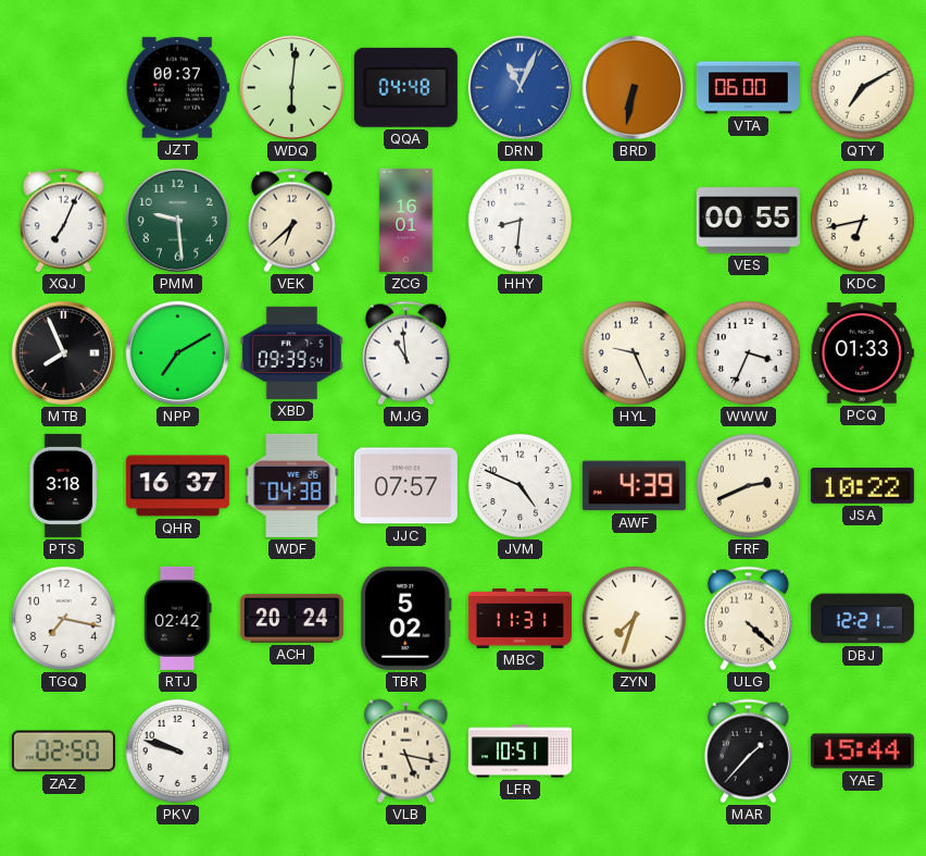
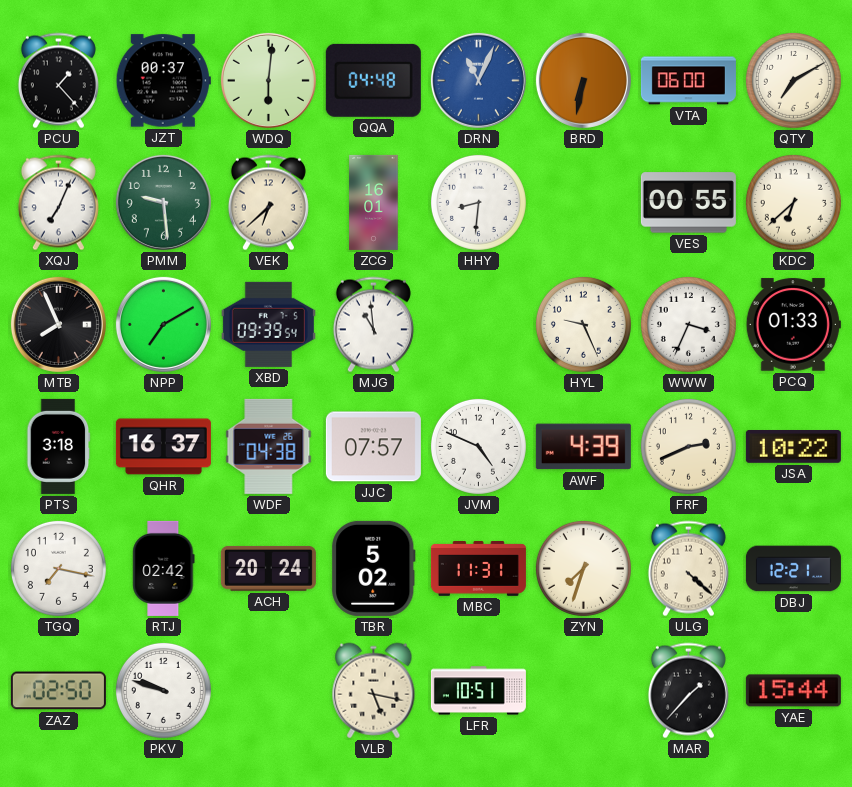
PCU: none -> 1:23
KDC: 6:43 -> 6:38
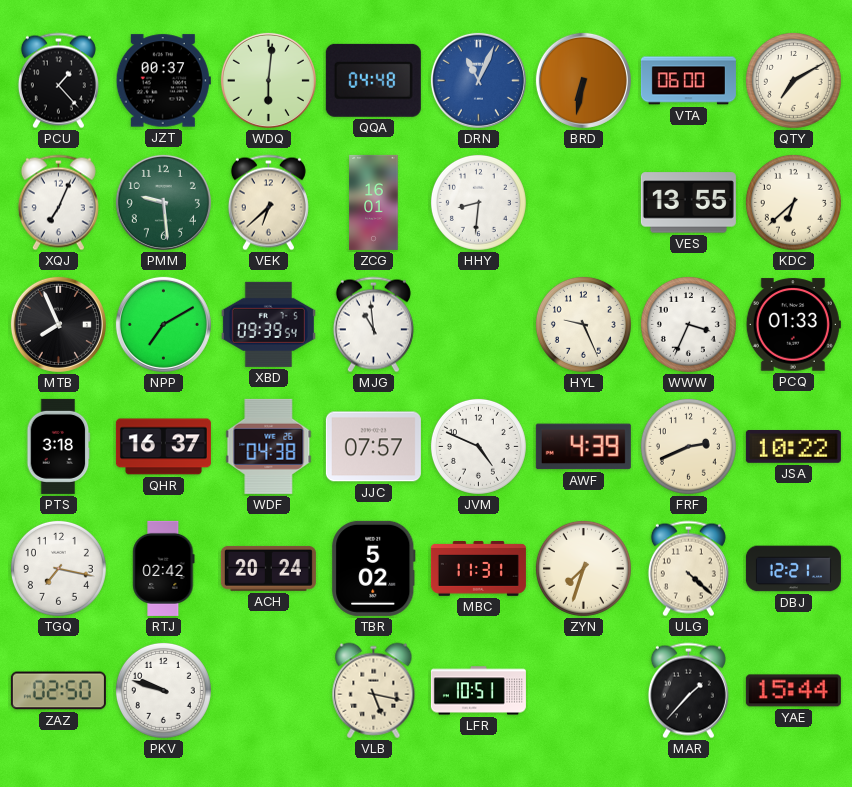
VES: 00:55 -> 13:55
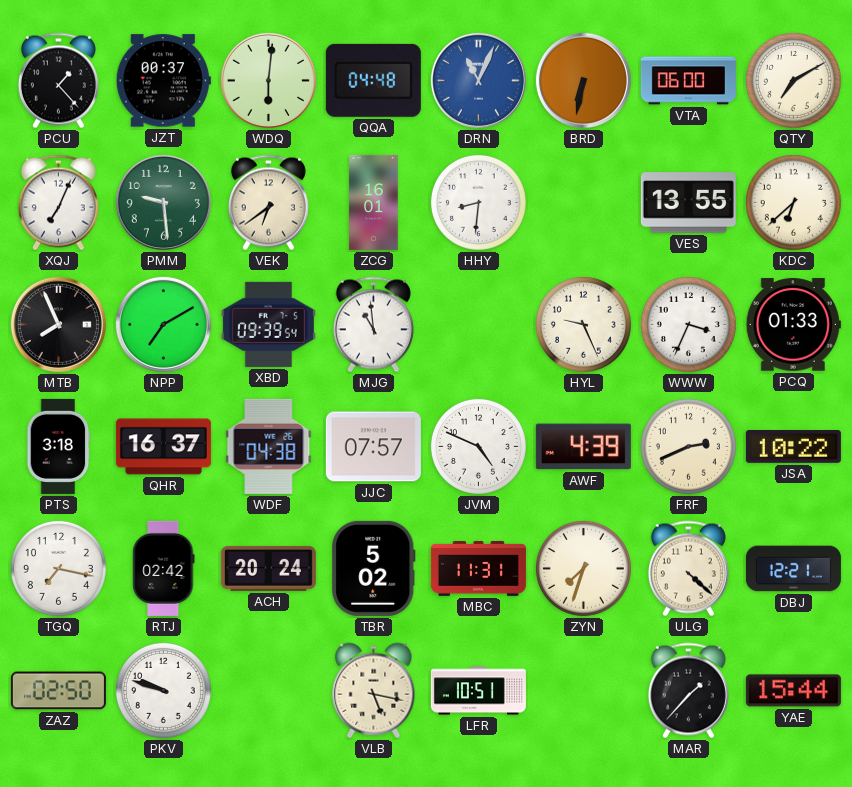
VEK: 6:38 -> 6:39
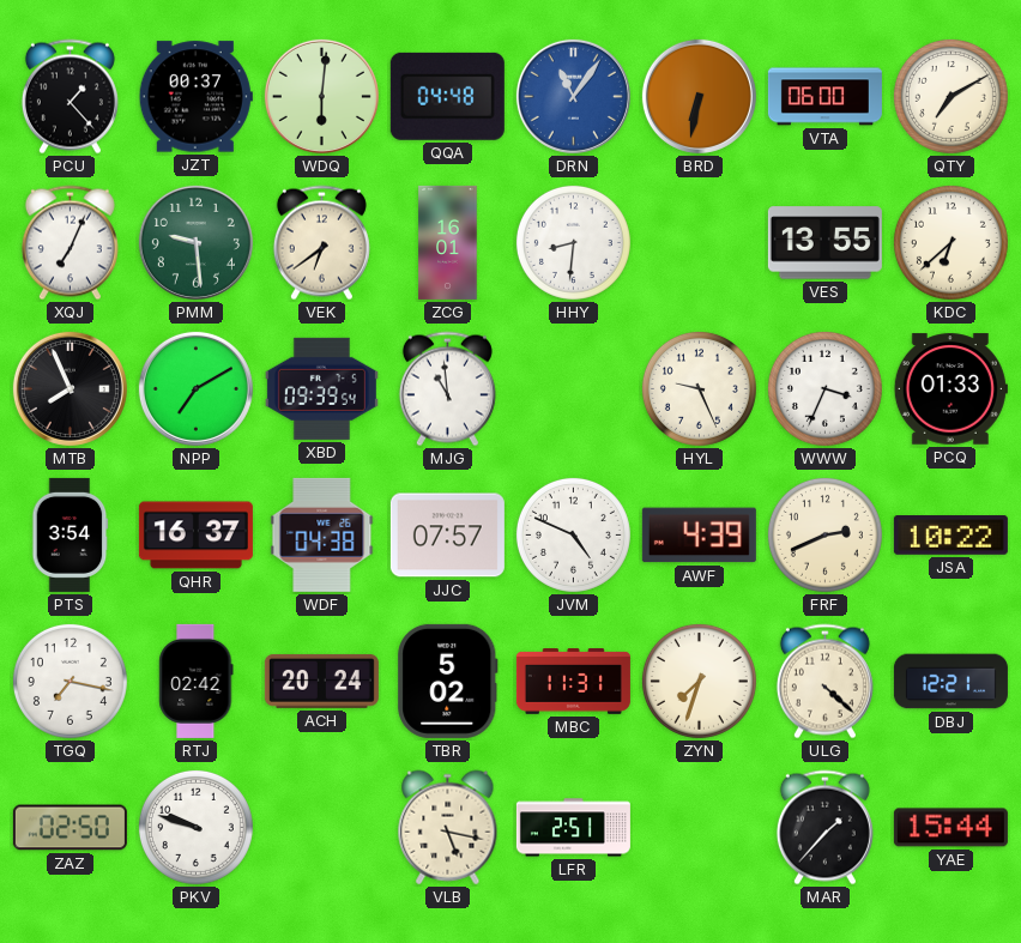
DRN: 11:04 -> 11:06
PTS: 3:18 -> 3:54
LFR: 10:51 -> 2:51
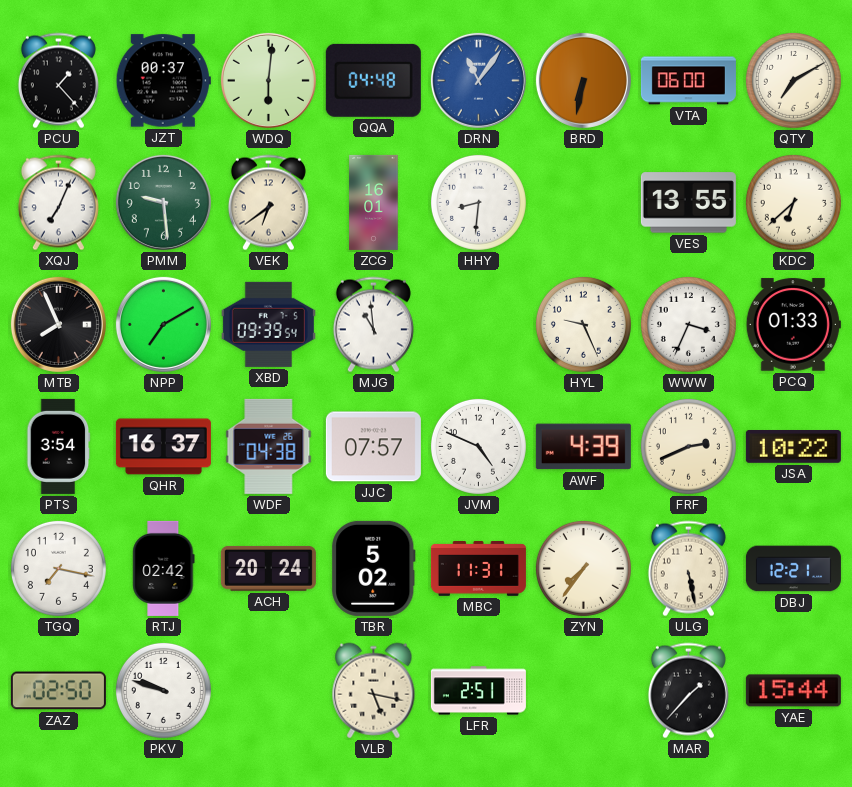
ZYN: 7:33 -> 7:36
ULG: 4:22 -> 5:28
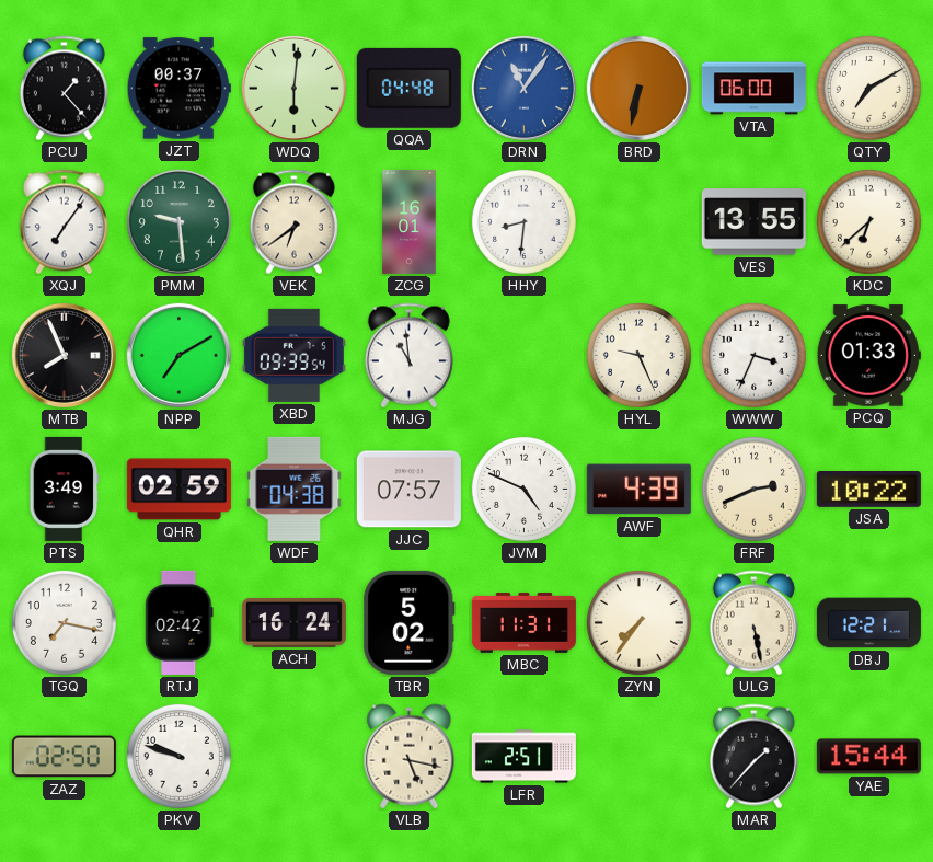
XQJ: 7:04 -> 7:06
PTS: 3:54 -> 3:49
QHR: 16:37 -> 02:59
ACH: 20:24 -> 16:24
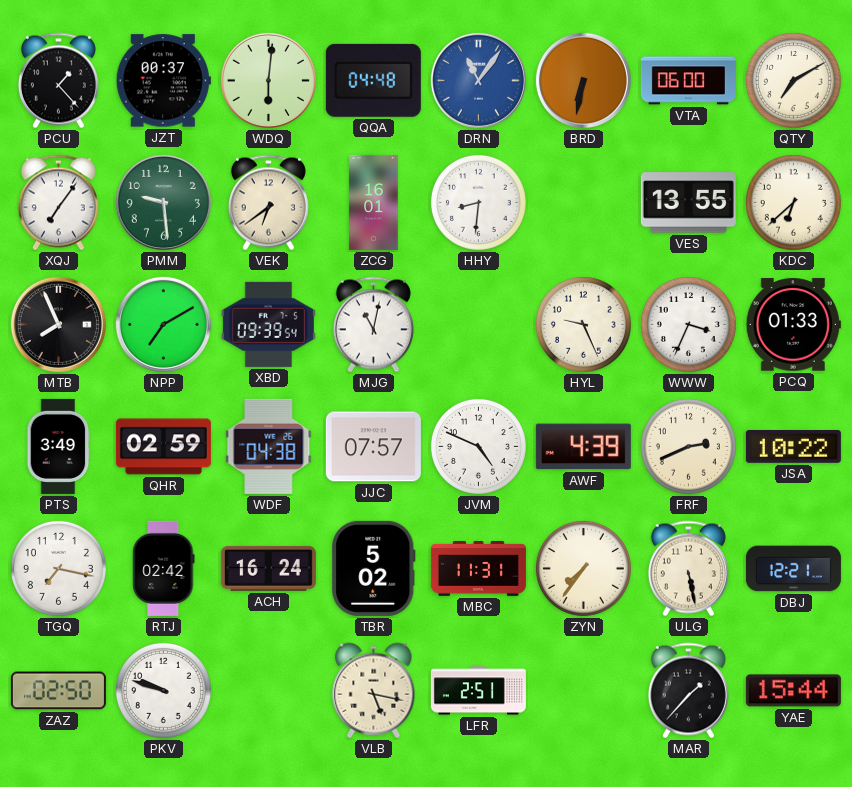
MJG: 10:59 -> 11:02
